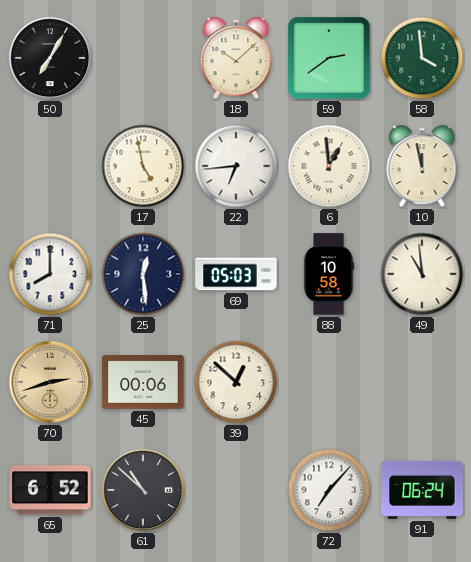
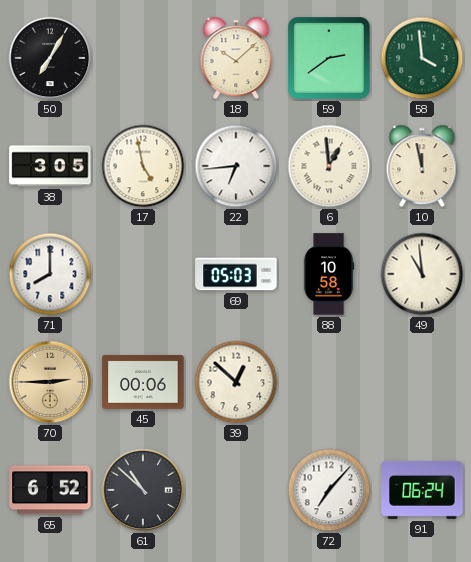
38: none -> 3:05
25: 12:29 -> none
70: 2:42 -> 2:45
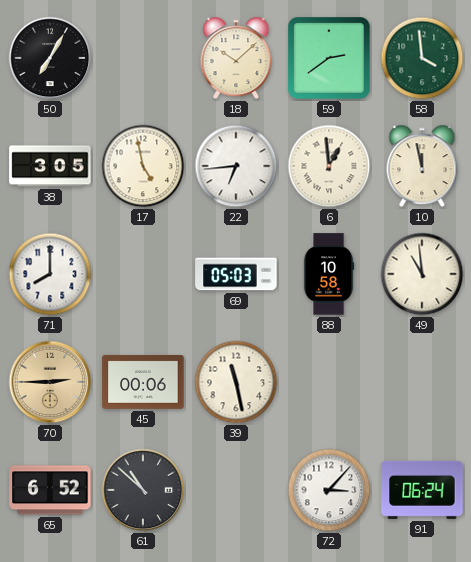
39: 12:52 -> 11:28
72: 7:07 -> 3:07
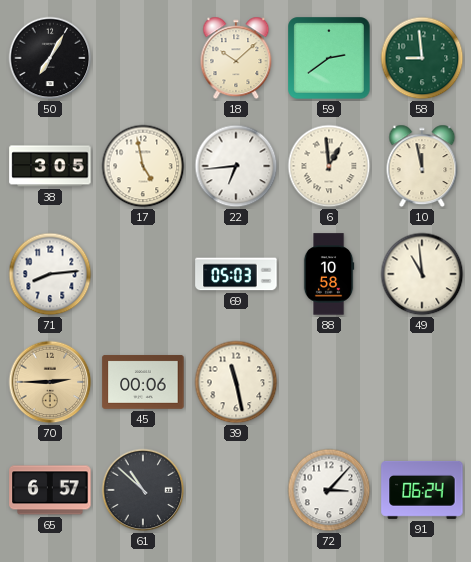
58: 3:59 -> 8:59
71: 8:00 -> 8:14
65: 6:52 -> 6:57
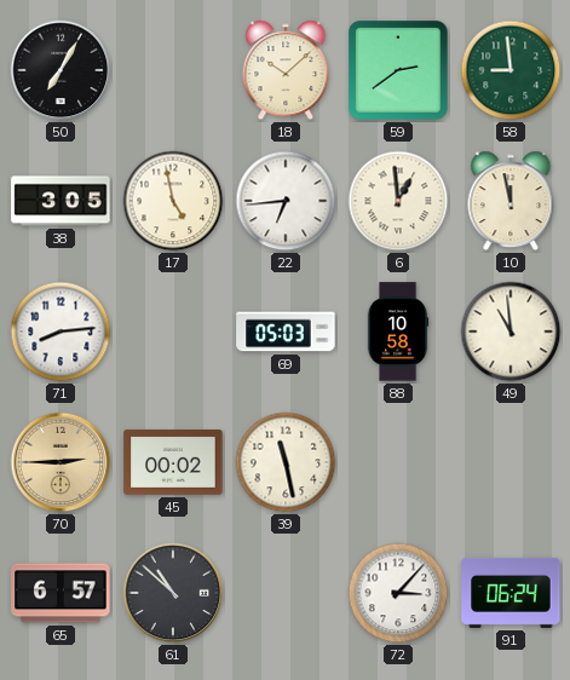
45: 00:06 -> 00:02
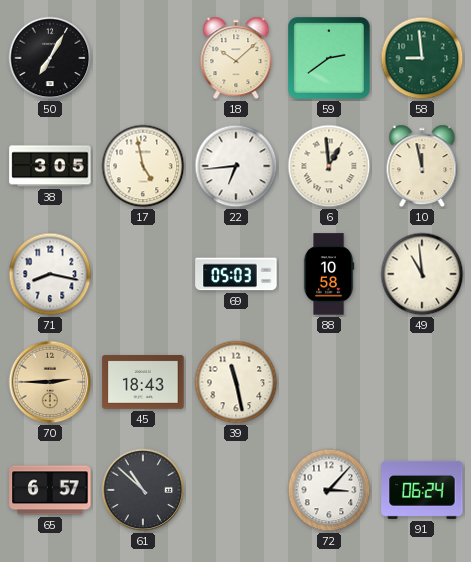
71: 8:14 -> 8:17
45: 00:02 -> 18:43
